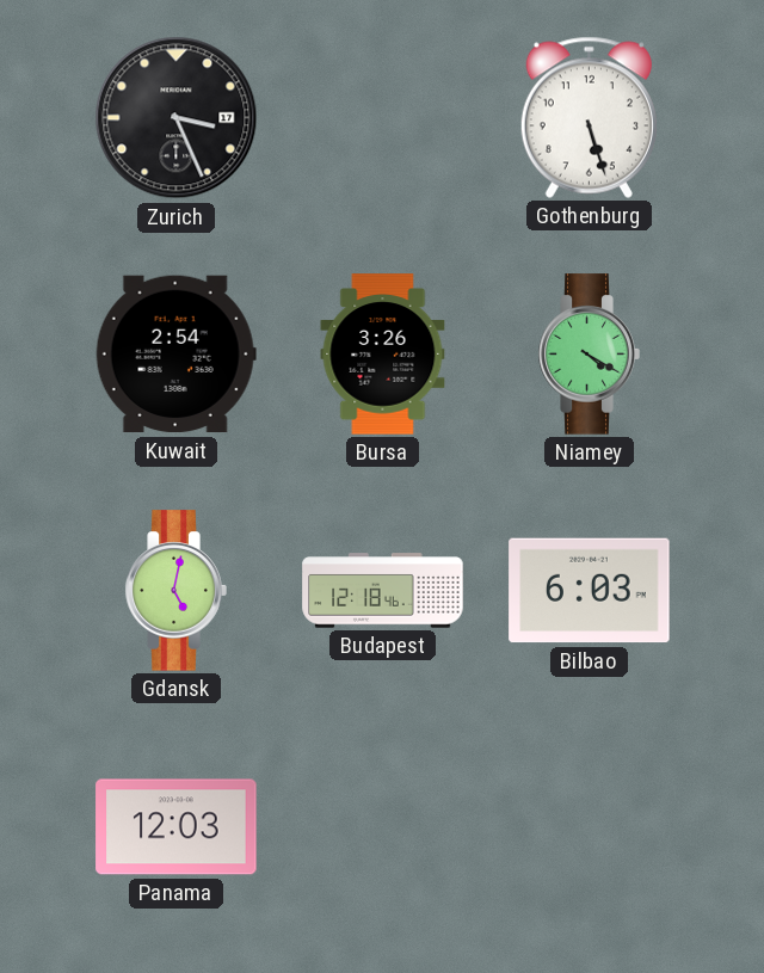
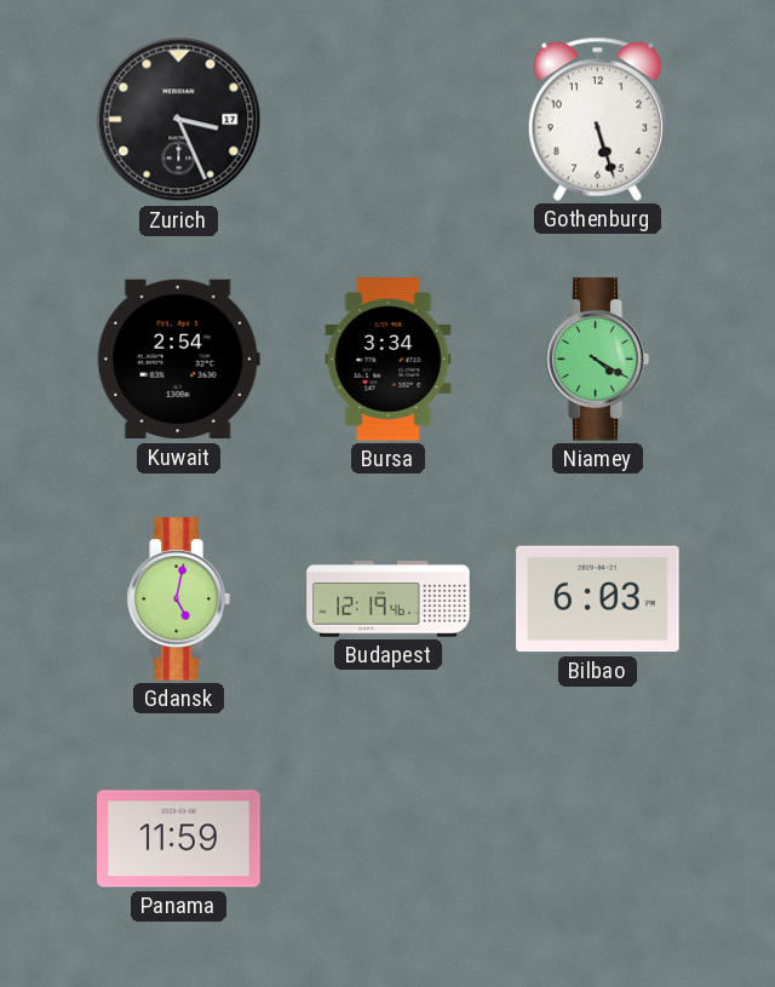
Bursa: 3:26 -> 3:34
Budapest: 12:18 -> 12:19
Panama: 12:03 -> 11:59
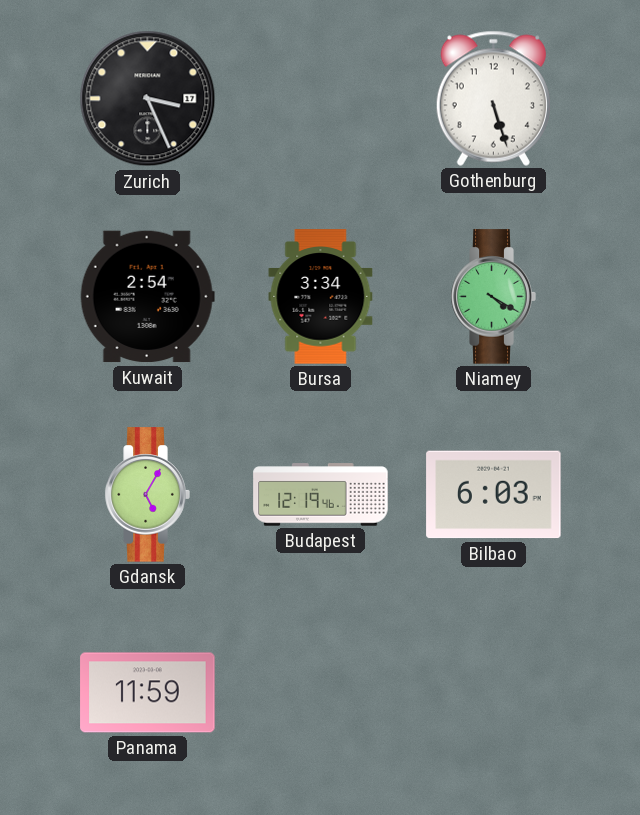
Gdansk: 5:02 -> 5:05
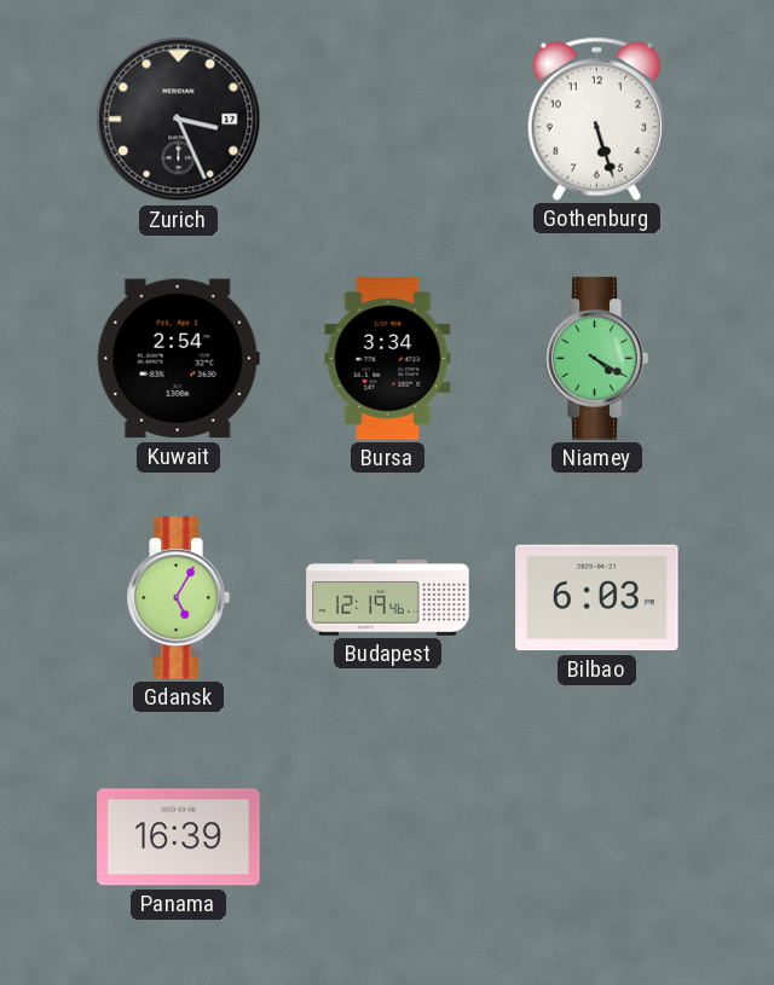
Panama: 11:59 -> 16:39
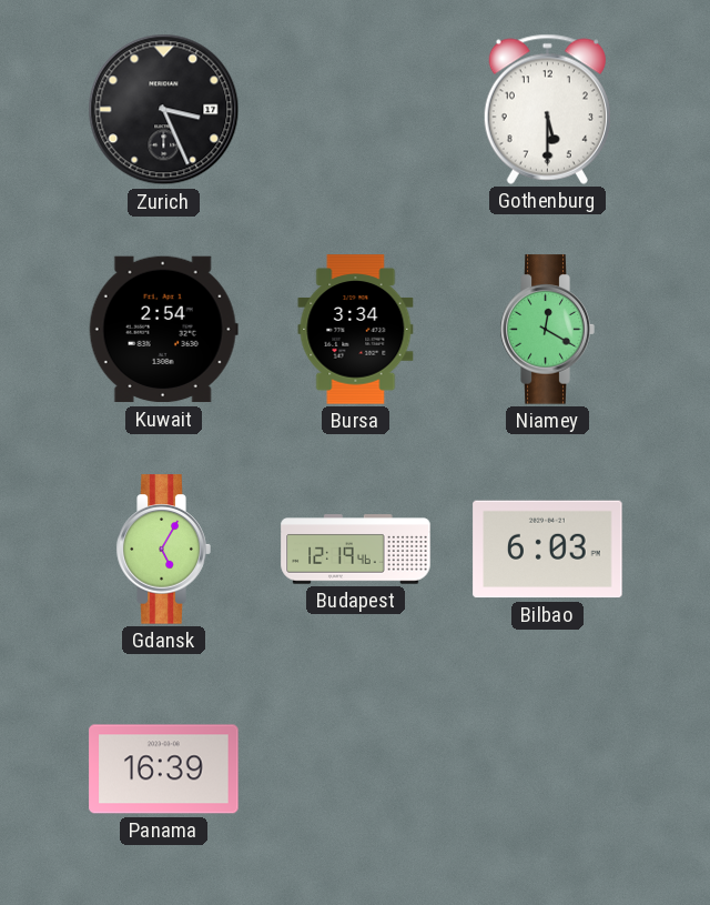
Gothenburg: 5:27 -> 5:30
Niamey: 4:20 -> 12:20
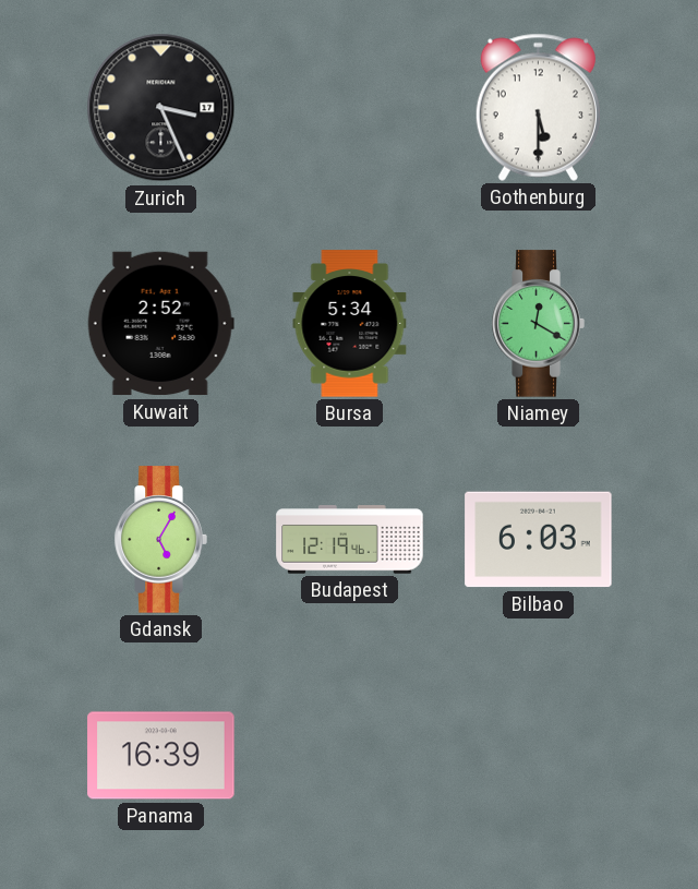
Kuwait: 2:54 -> 2:52
Bursa: 3:34 -> 5:34
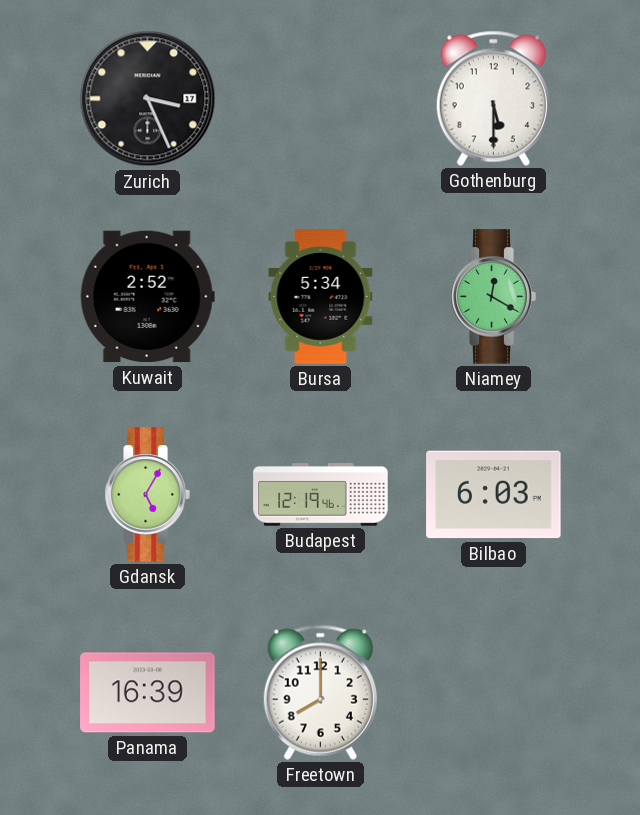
Freetown: none -> 8:00
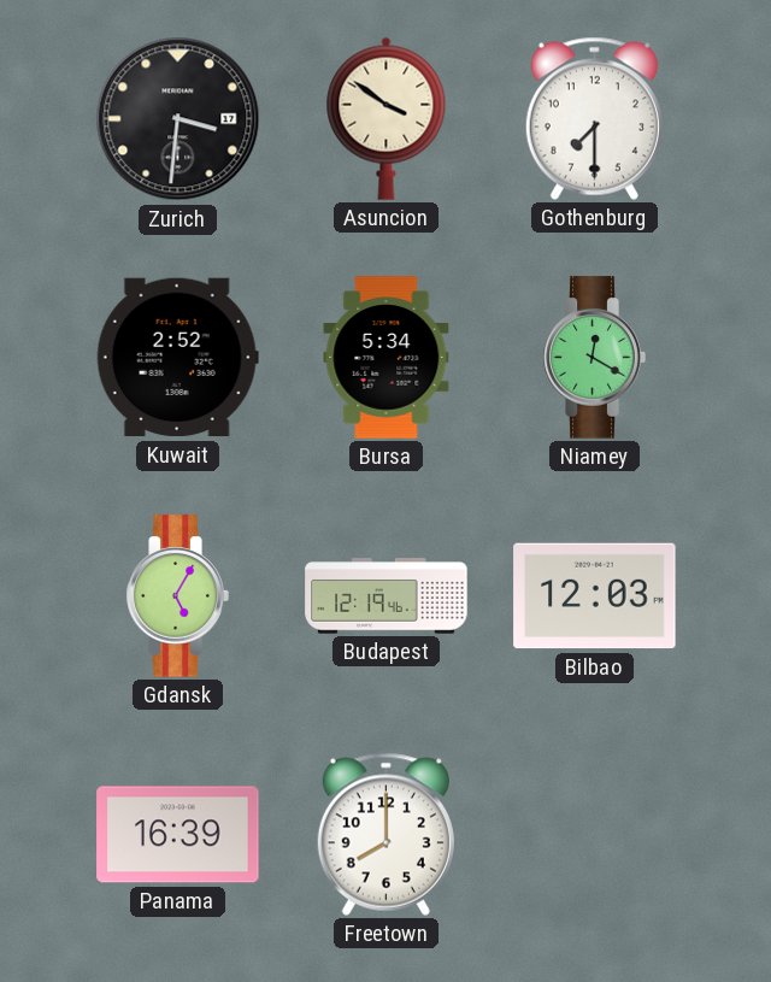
Zurich: 3:26 -> 3:31
Asuncion: none -> 3:51
Gothenburg: 5:30 -> 7:30
Bilbao: 6:03 -> 12:03
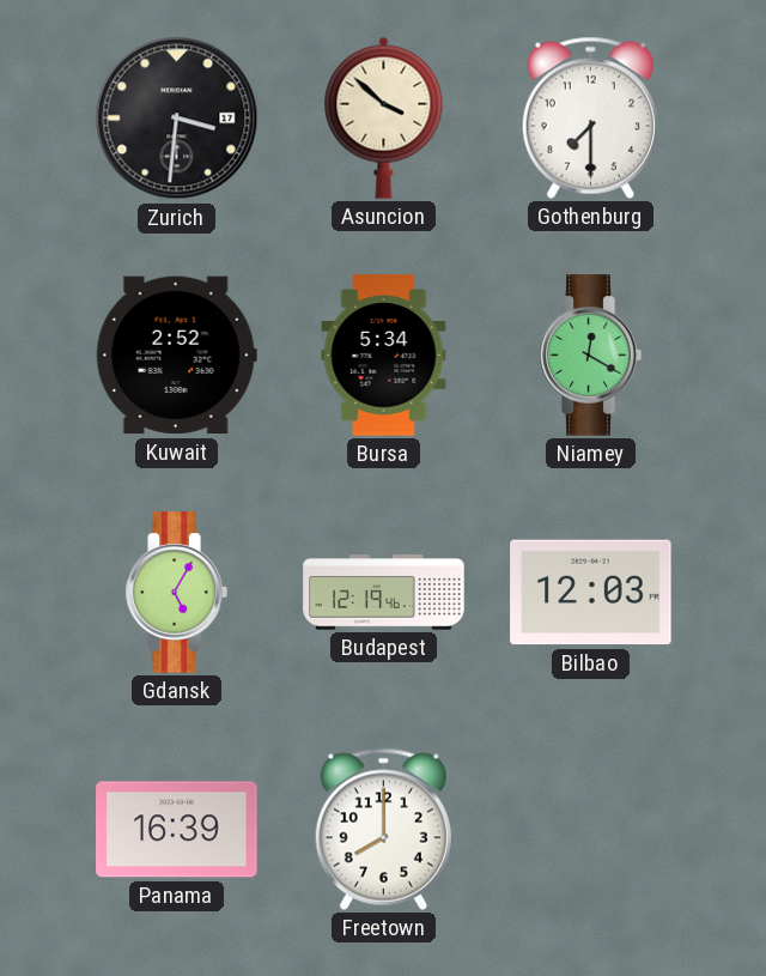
Asuncion: 3:51 -> 3:52
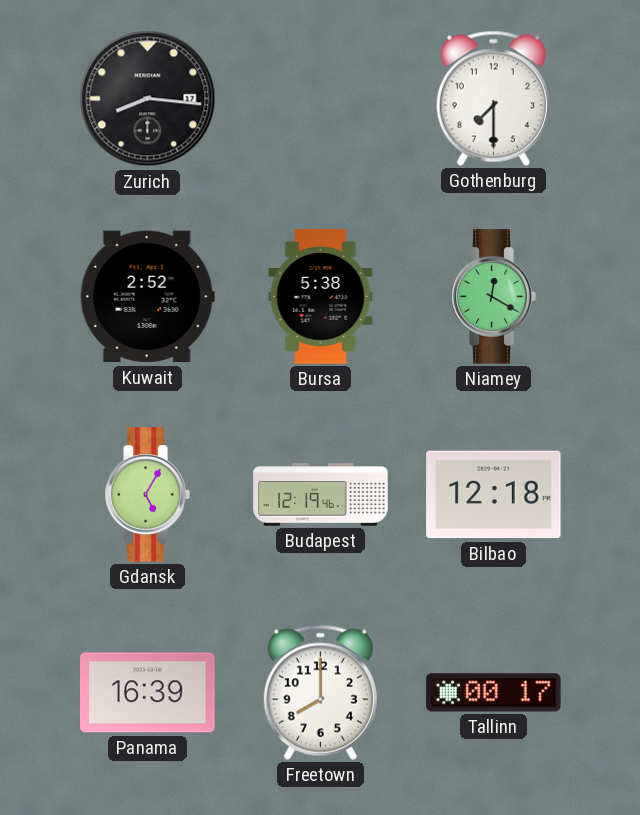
Zurich: 3:31 -> 8:16
Asuncion: 3:52 -> none
Bursa: 5:34 -> 5:38
Bilbao: 12:03 -> 12:18
Tallinn: none -> 00:17
